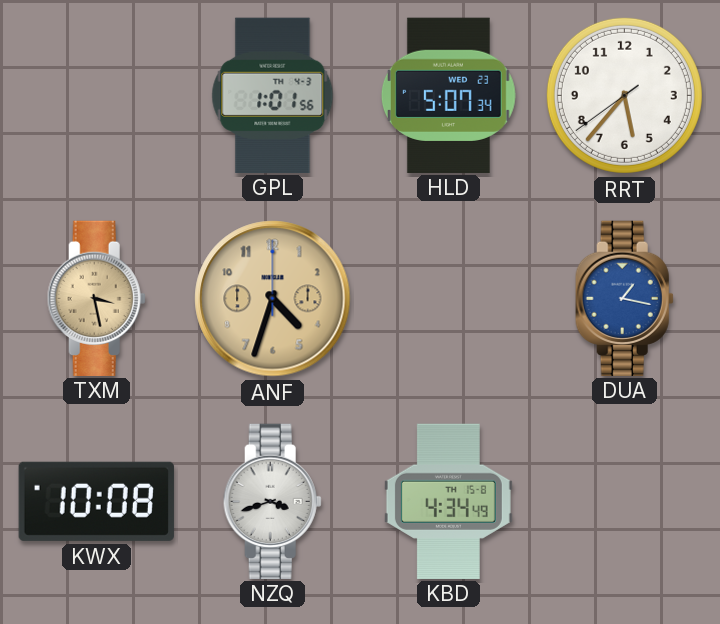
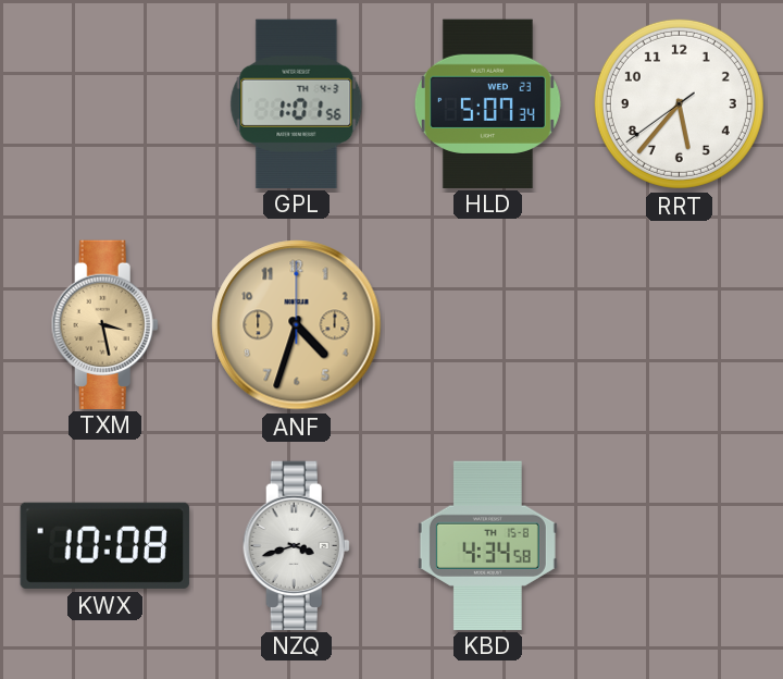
DUA: 1:17 -> none
KBD: 4:34:49 -> 4:34:58
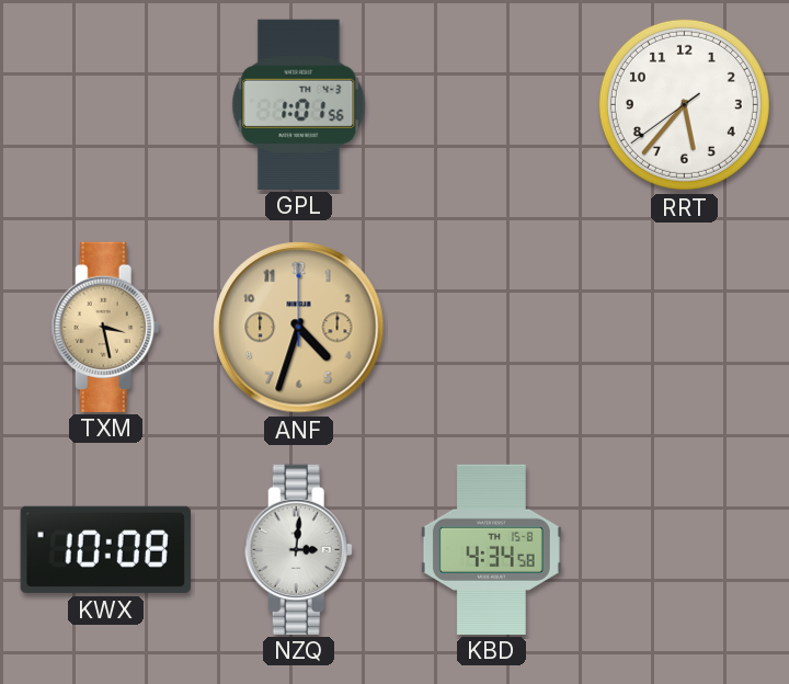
HLD: 5:07 -> none
NZQ: 3:42 -> 3:01
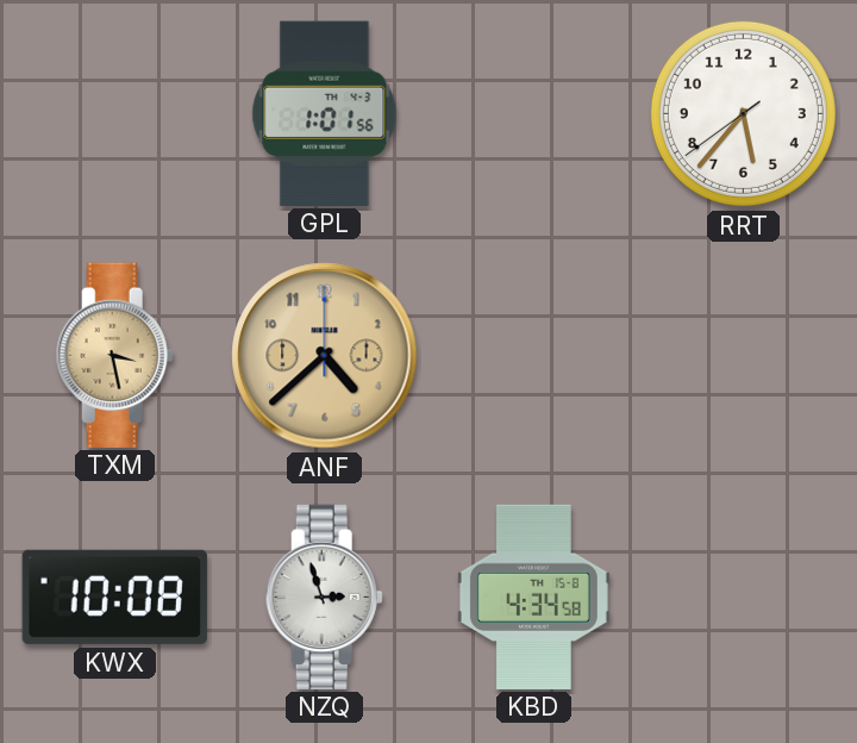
ANF: 4:33 -> 4:38
NZQ: 3:01 -> 2:57
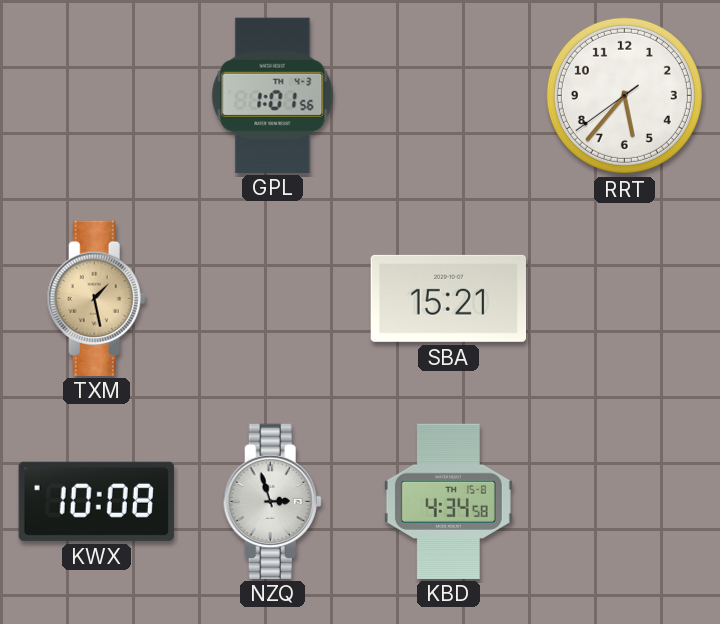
TXM: 3:28 -> 1:28
ANF: 4:38 -> none
SBA: none -> 15:21
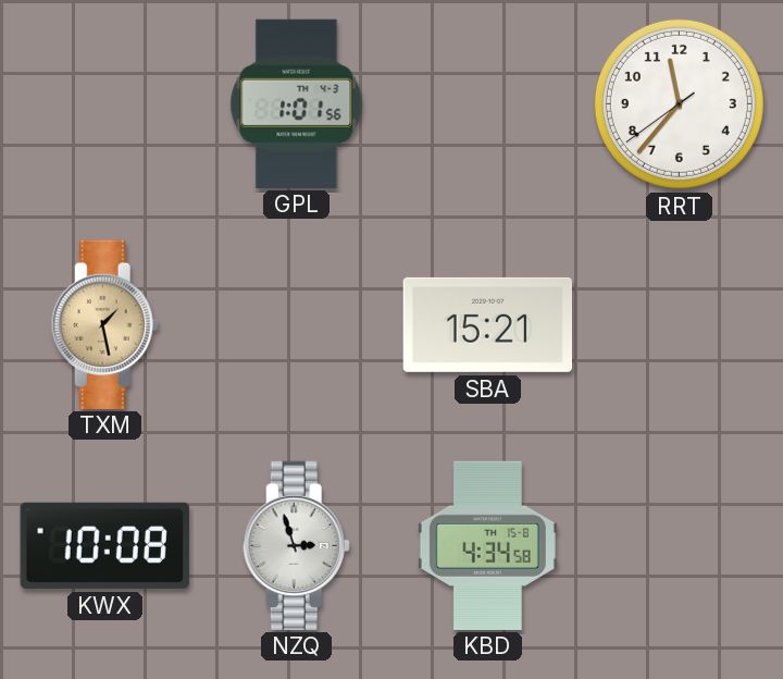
RRT: 5:36 -> 11:36
